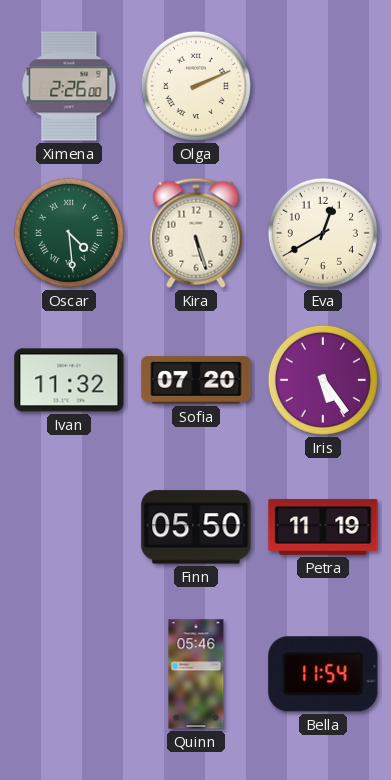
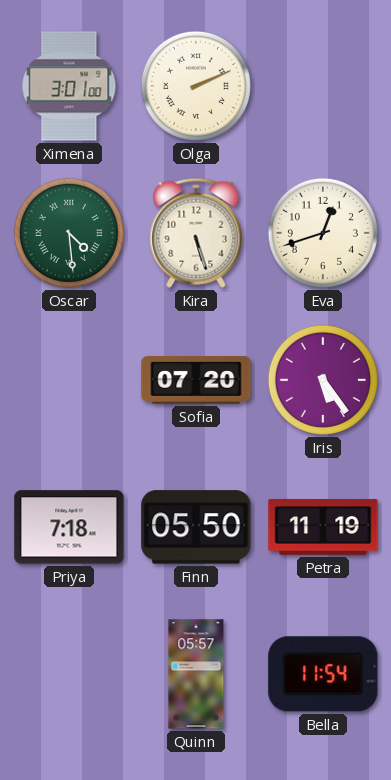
Ximena: 2:26 -> 3:01
Eva: 12:40 -> 12:42
Ivan: 11:32 -> none
Priya: none -> 7:18
Quinn: 05:46 -> 05:57
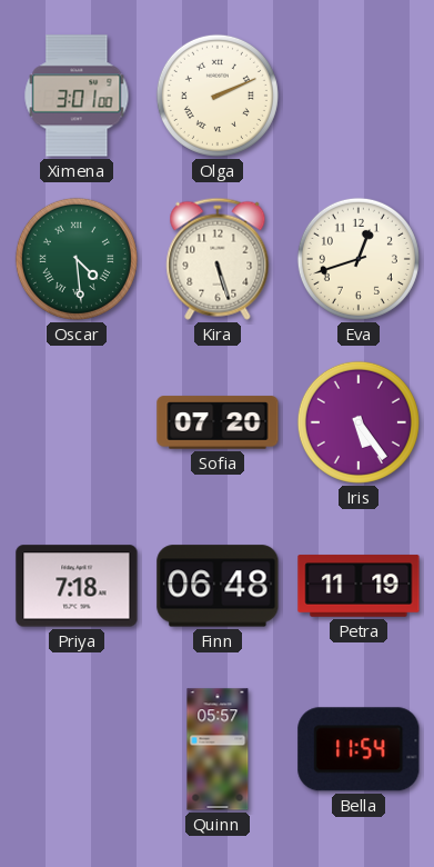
Finn: 05:50 -> 06:48
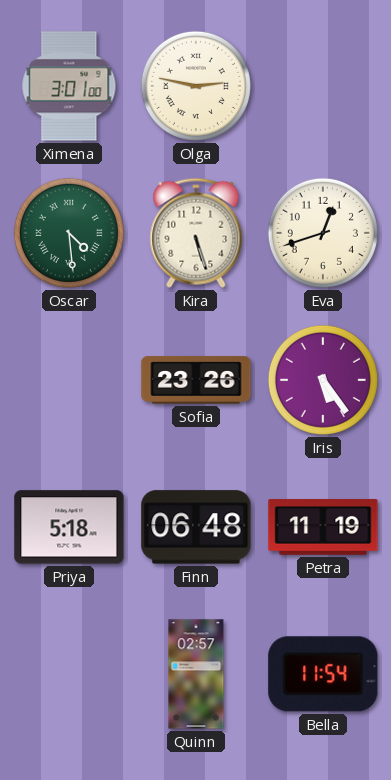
Olga: 2:11 -> 2:47
Sofia: 07:20 -> 23:26
Priya: 7:18 -> 5:18
Quinn: 05:57 -> 02:57
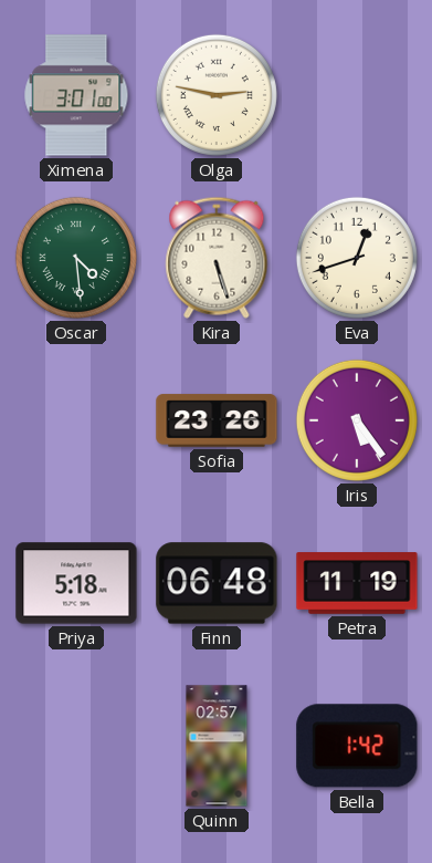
Bella: 11:54 -> 1:42
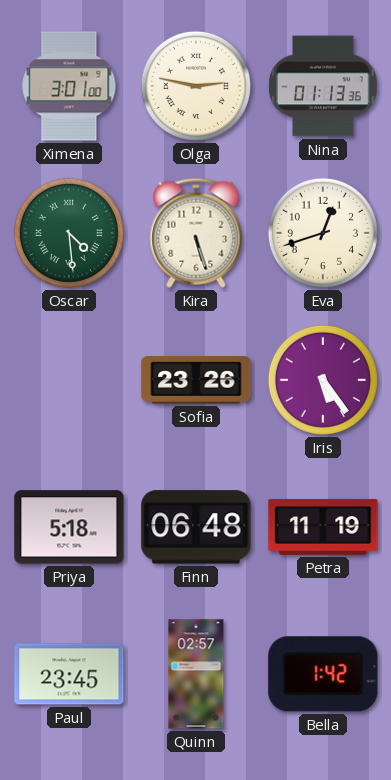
Nina: none -> 01:13
Paul: none -> 23:45
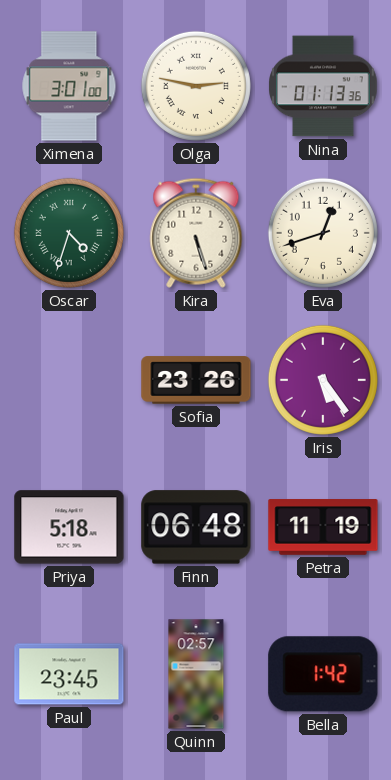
Oscar: 4:29 -> 4:33
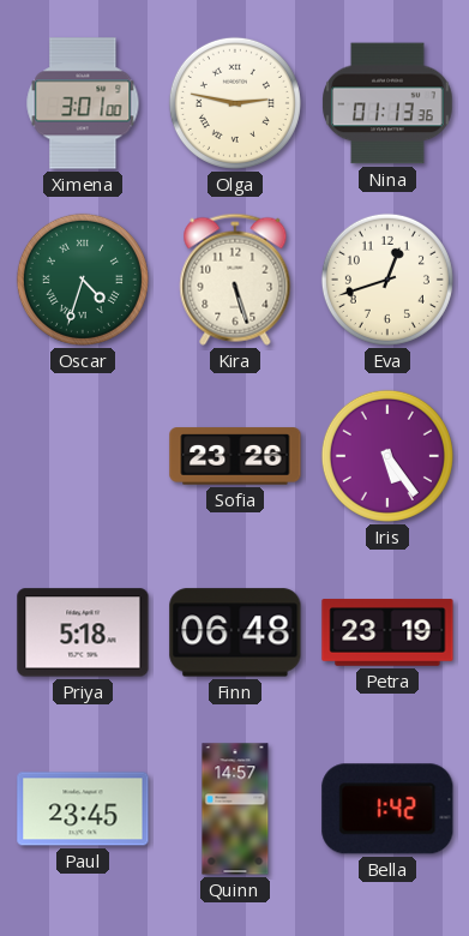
Petra: 11:19 -> 23:19
Quinn: 02:57 -> 14:57
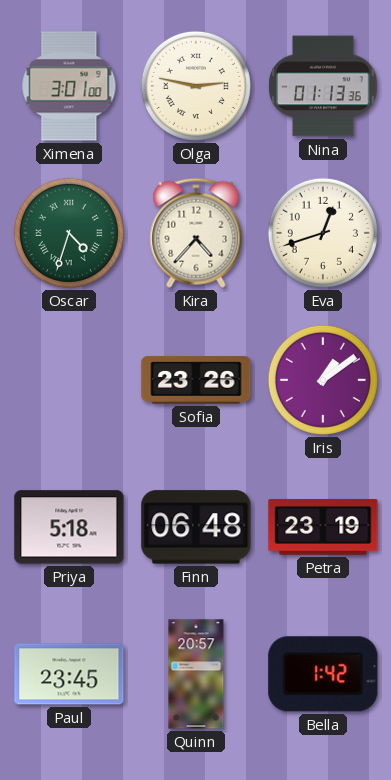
Kira: 5:27 -> 4:37
Iris: 5:24 -> 1:09
Quinn: 14:57 -> 20:57
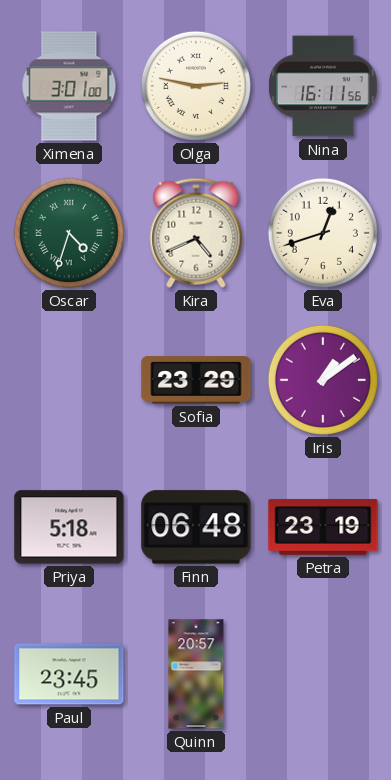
Nina: 01:13 -> 16:11
Kira: 4:37 -> 4:41
Sofia: 23:26 -> 23:29
Bella: 1:42 -> none
